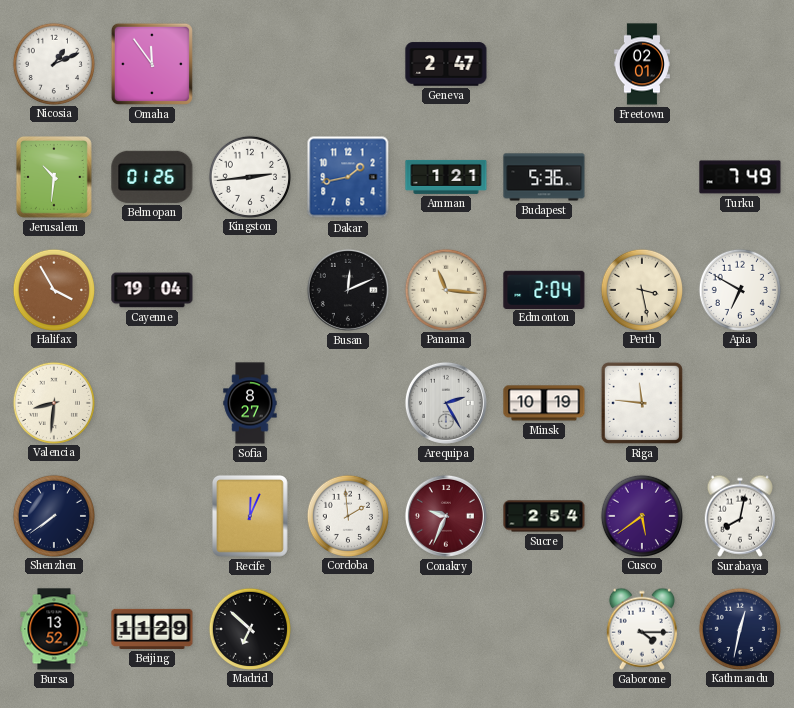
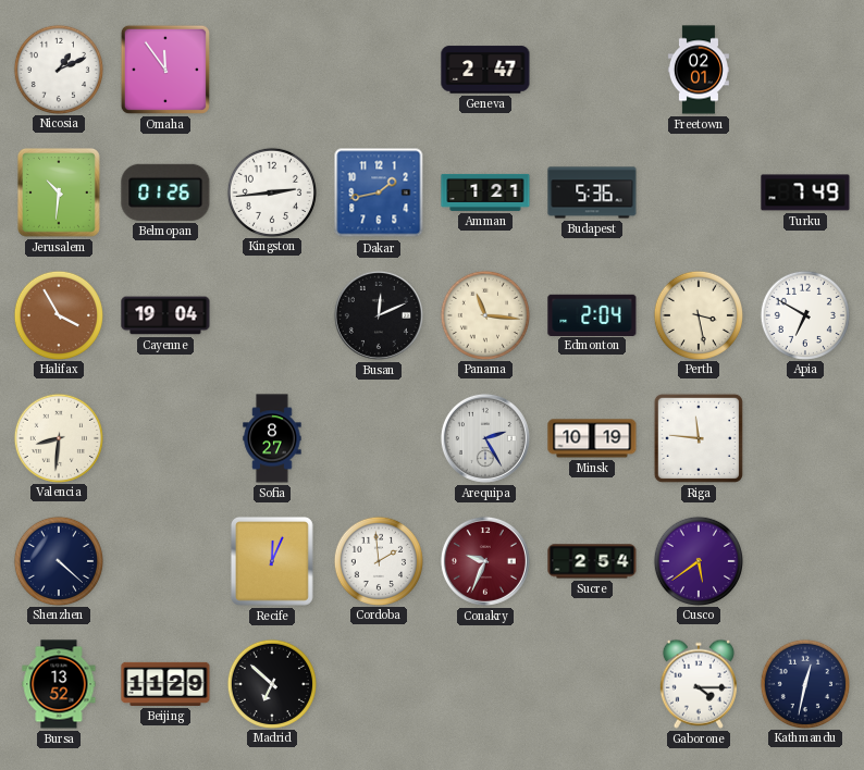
Shenzhen: 7:39 -> 4:22
Surabaya: 8:02 -> none
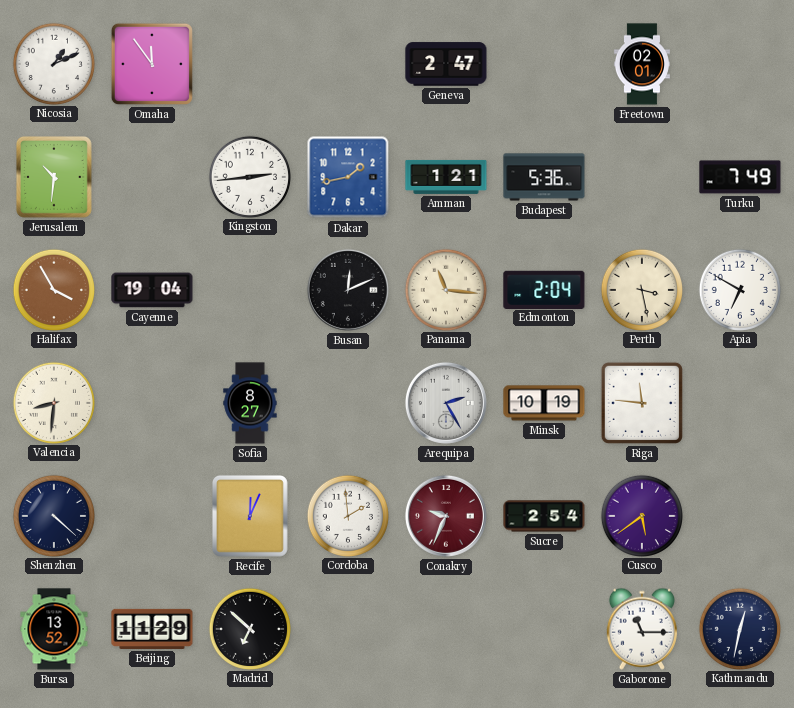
Belmopan: 01:26 -> none
Gaborone: 4:15 -> 11:15
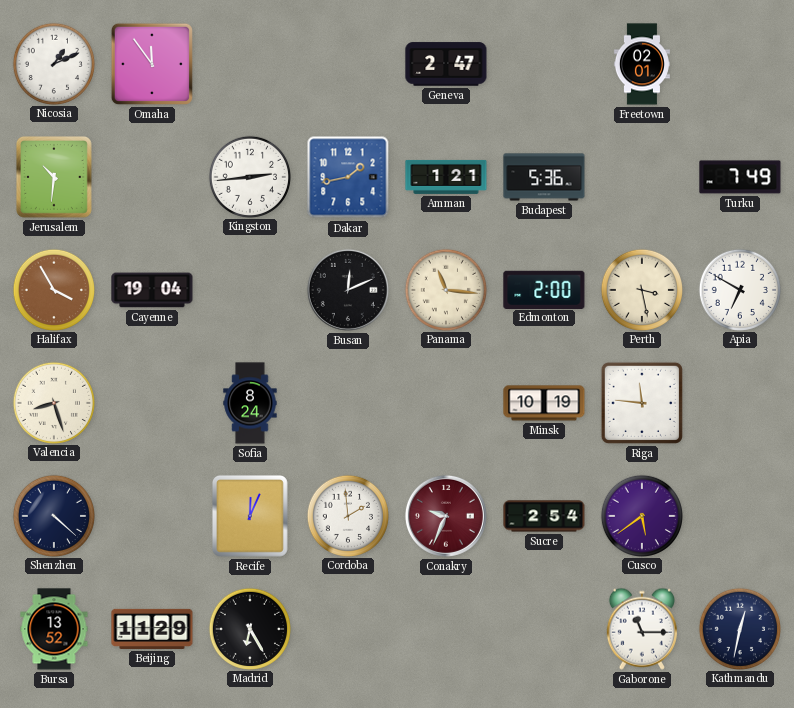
Edmonton: 2:04 -> 2:00
Valencia: 8:31 -> 8:27
Sofia: 8:27 -> 8:24
Arequipa: 2:25 -> none
Madrid: 6:52 -> 6:25
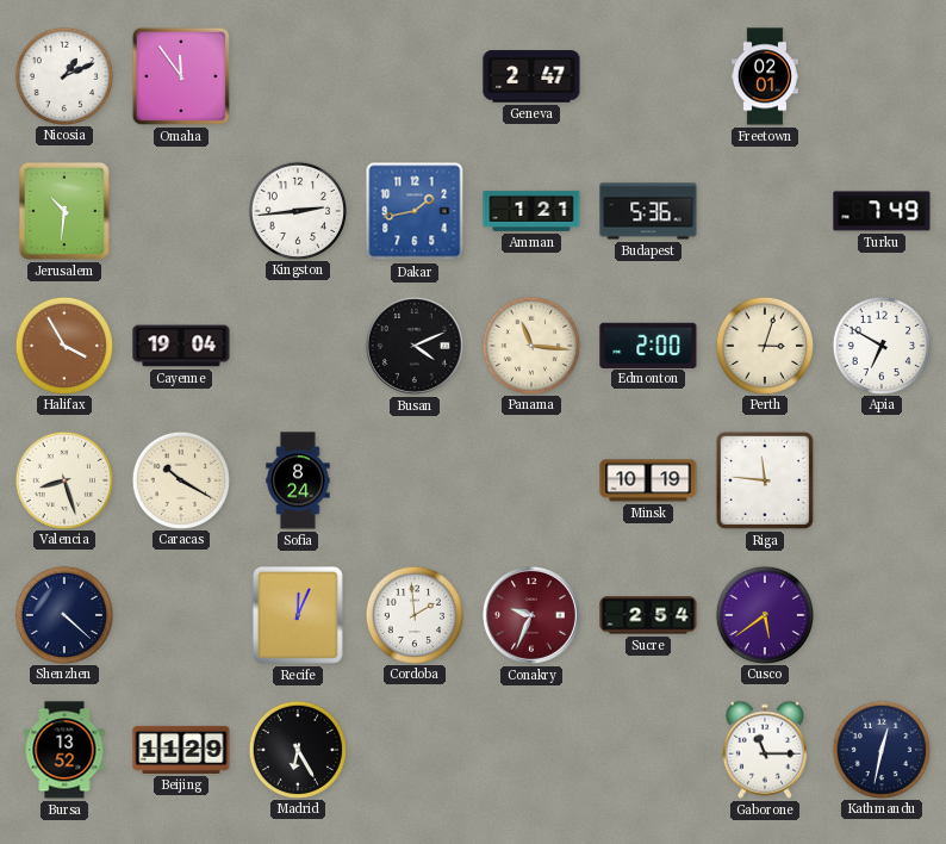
Busan: 12:11 -> 4:11
Perth: 3:28 -> 3:03
Caracas: none -> 10:20
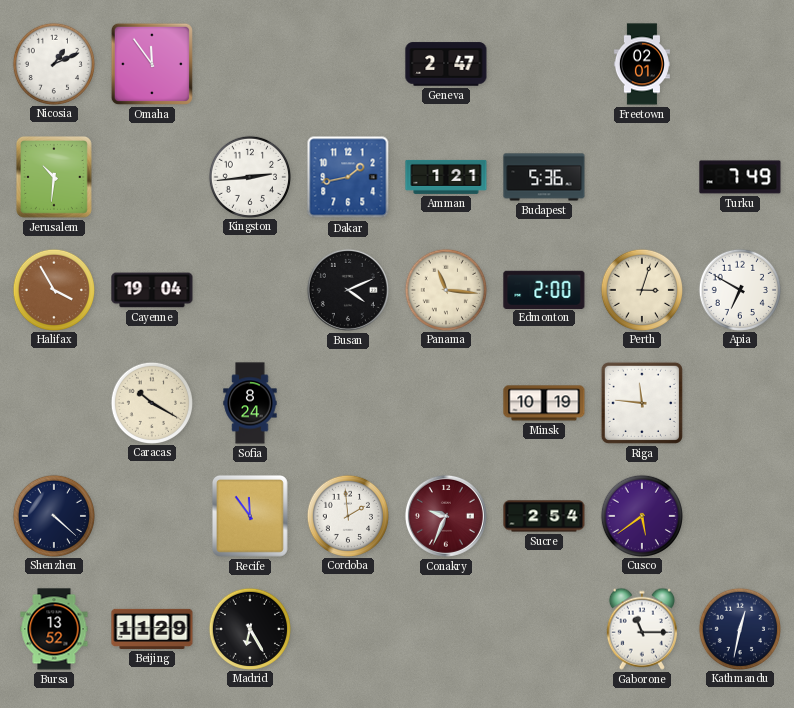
Valencia: 8:27 -> none
Recife: 12:04 -> 11:54
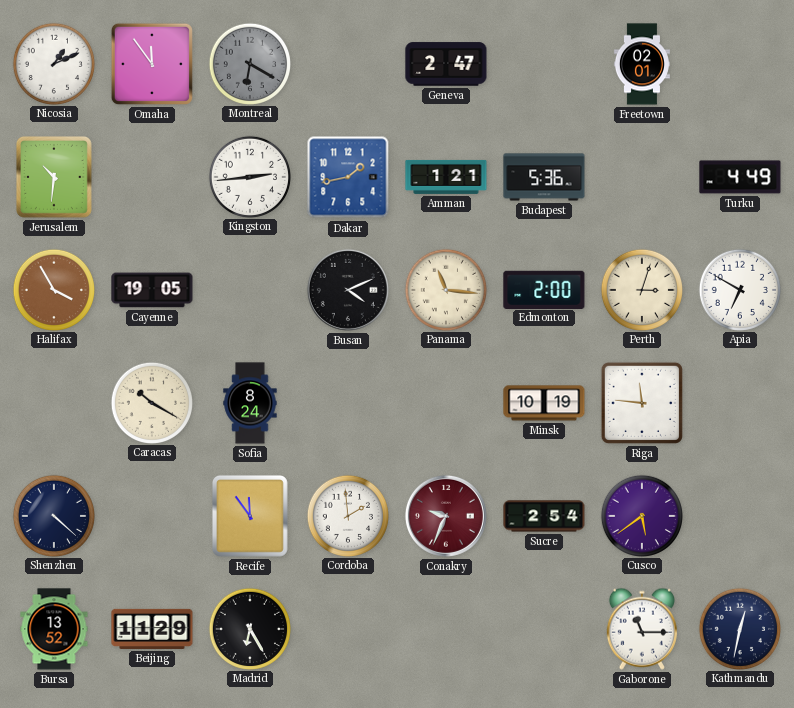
Montreal: none -> 6:20
Turku: 7:49 -> 4:49
Cayenne: 19:04 -> 19:05
